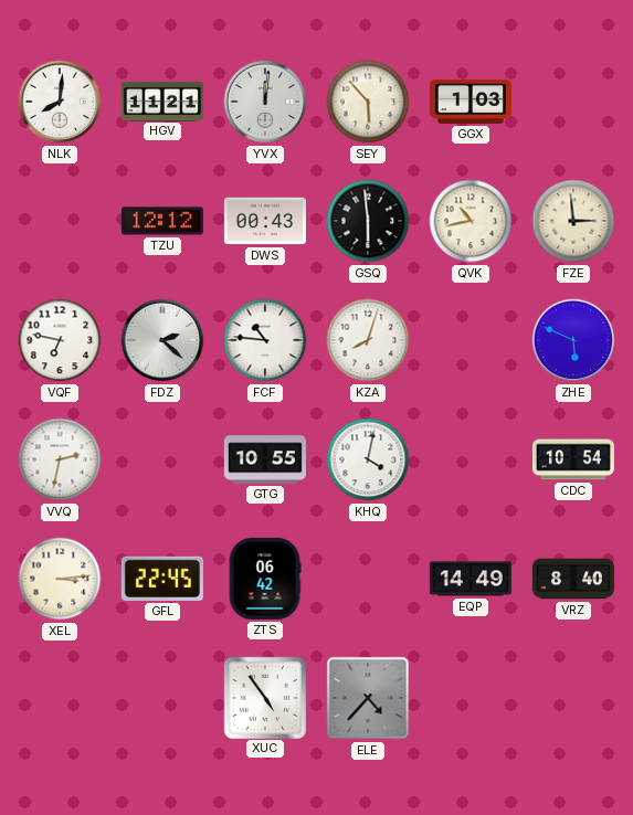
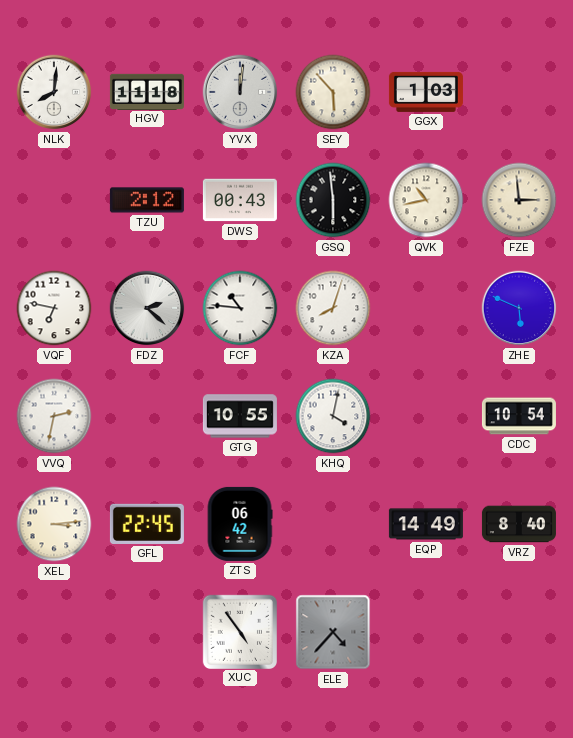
HGV: 11:21 -> 11:18
TZU: 12:12 -> 2:12
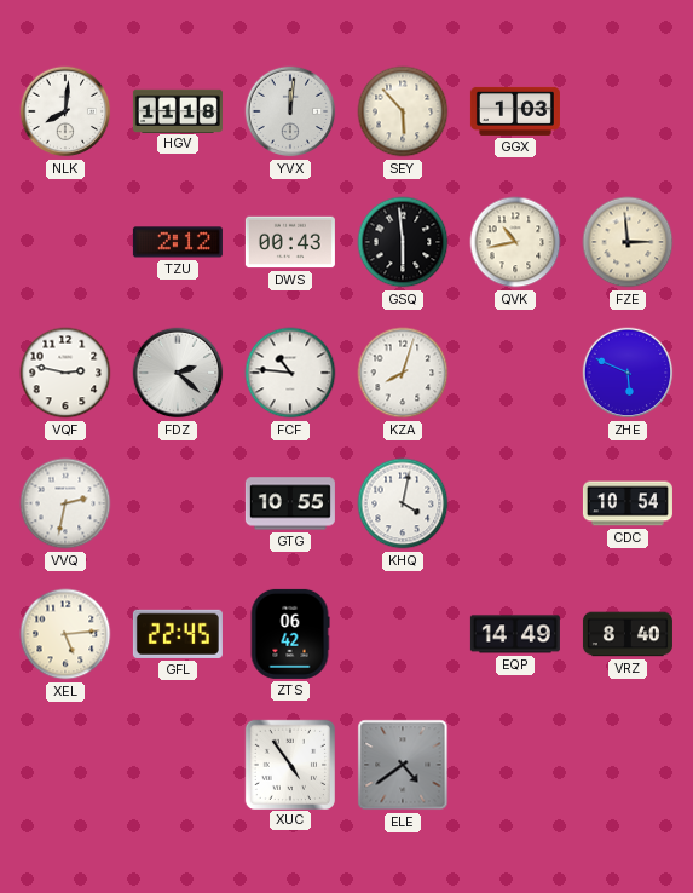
VQF: 6:47 -> 2:47
XEL: 3:14 -> 5:14
ELE: 4:37 -> 4:39
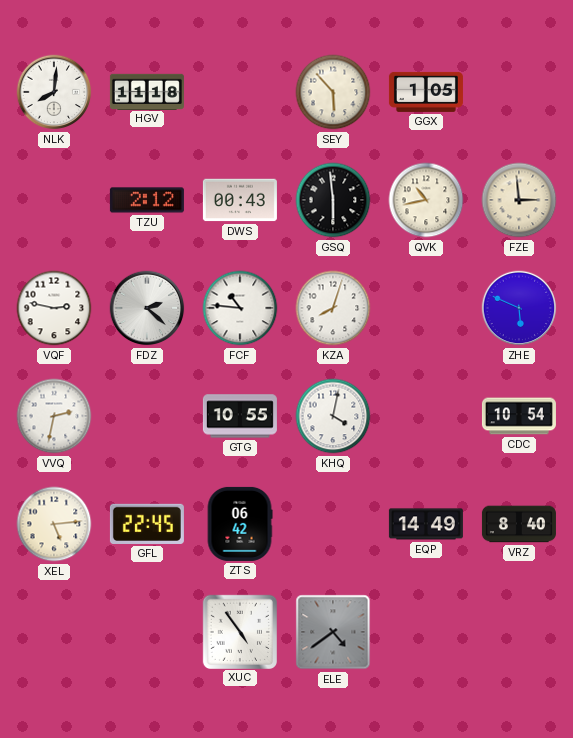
YVX: 12:01 -> none
GGX: 1:03 -> 1:05
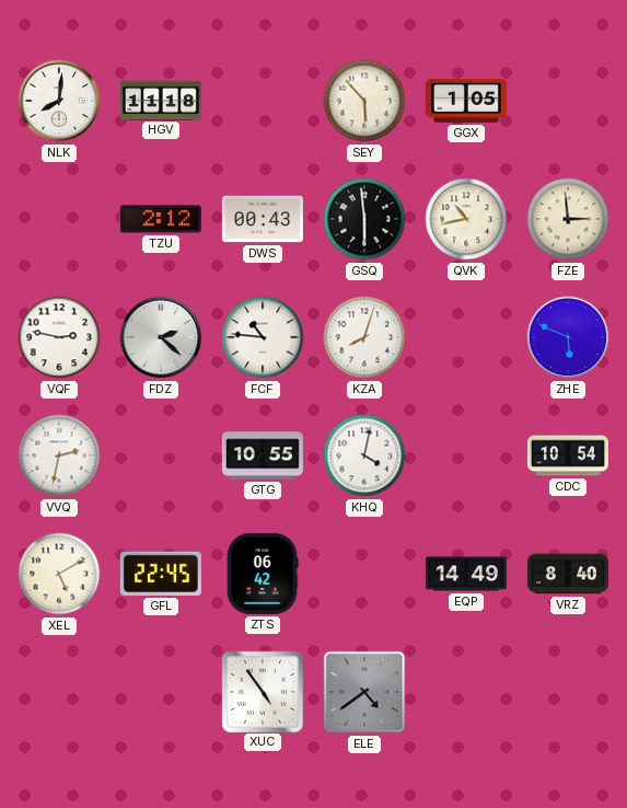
XEL: 5:14 -> 5:10
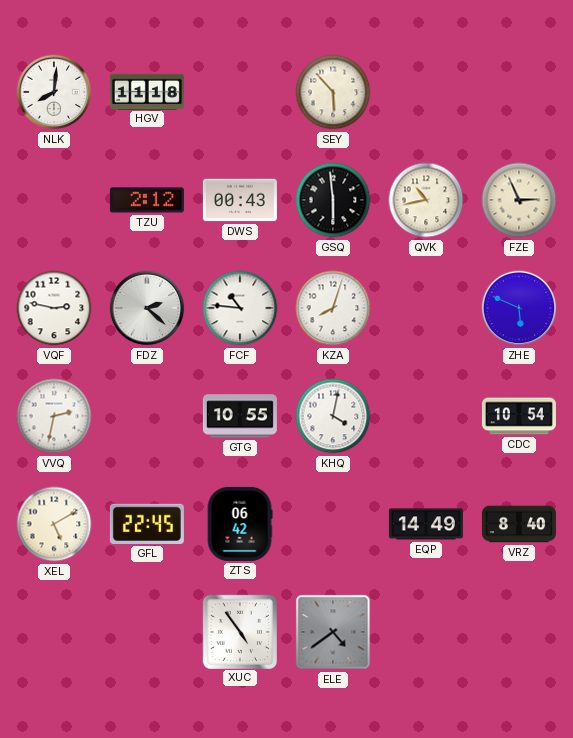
GGX: 1:05 -> none
FZE: 2:59 -> 2:56
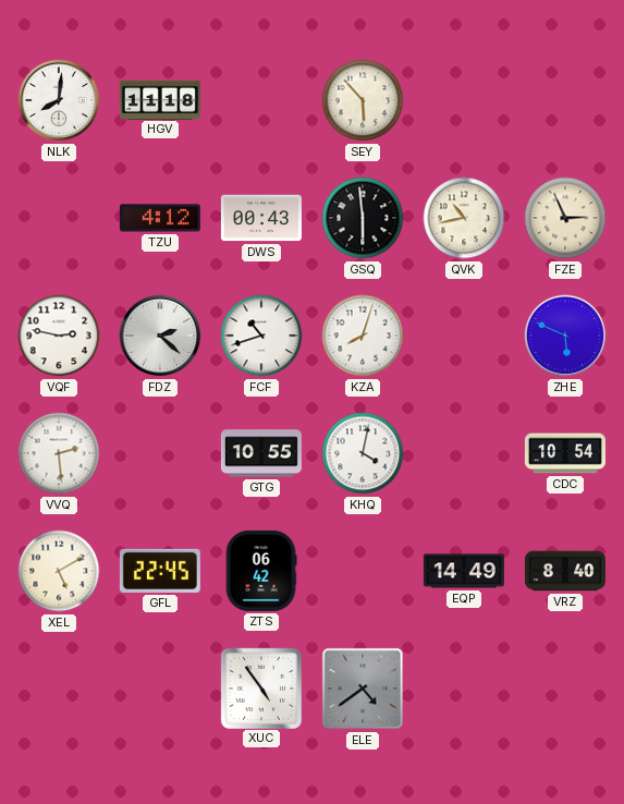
TZU: 2:12 -> 4:12
FCF: 10:46 -> 10:42
VVQ: 2:32 -> 2:29
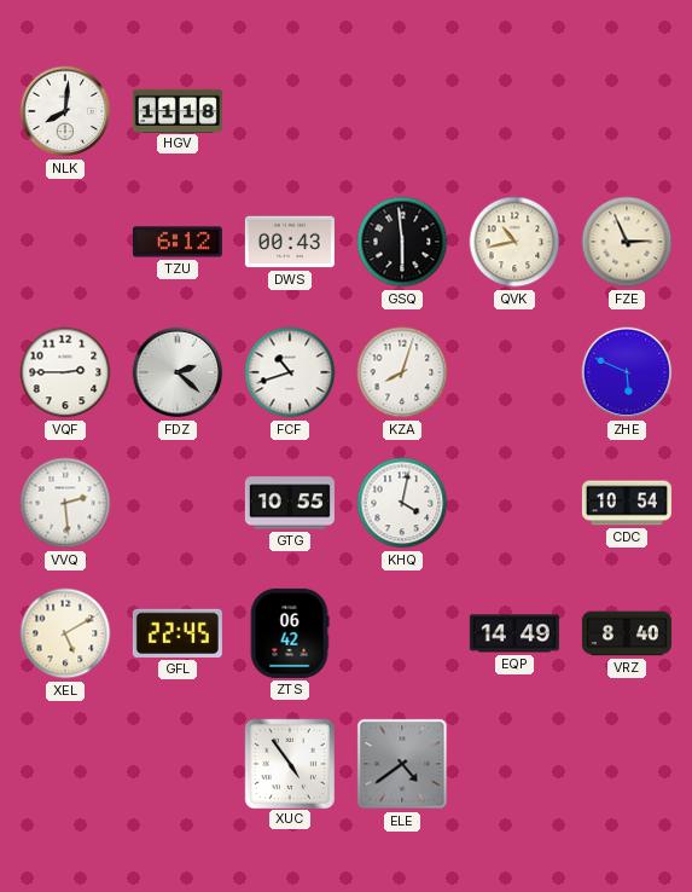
SEY: 5:53 -> none
TZU: 4:12 -> 6:12
VQF: 2:47 -> 2:45
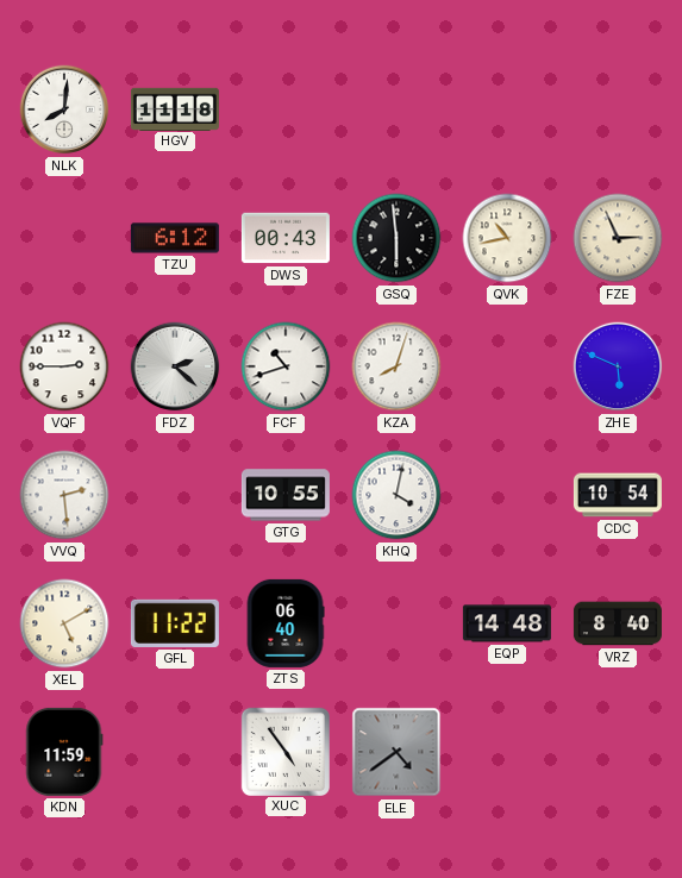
GFL: 22:45 -> 11:22
ZTS: 06:42 -> 06:40
EQP: 14:49 -> 14:48
KDN: none -> 11:59
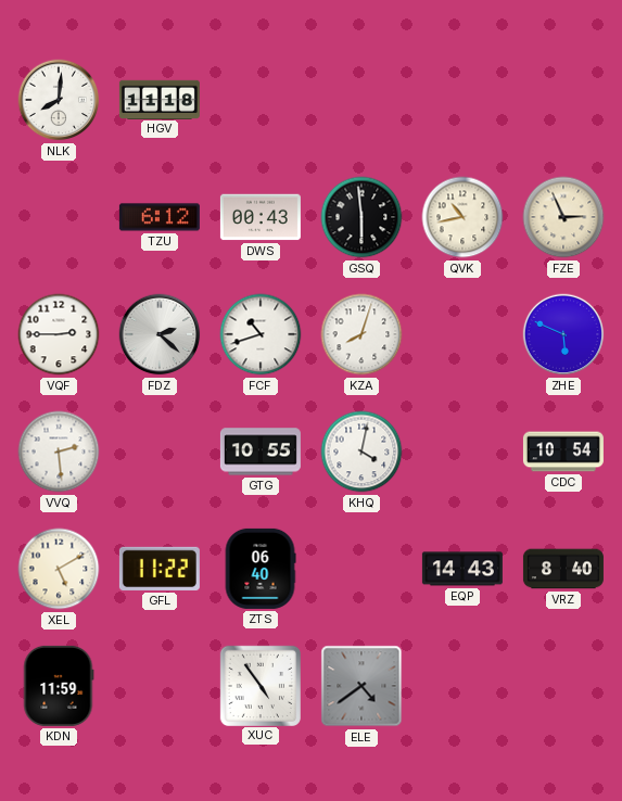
EQP: 14:48 -> 14:43
